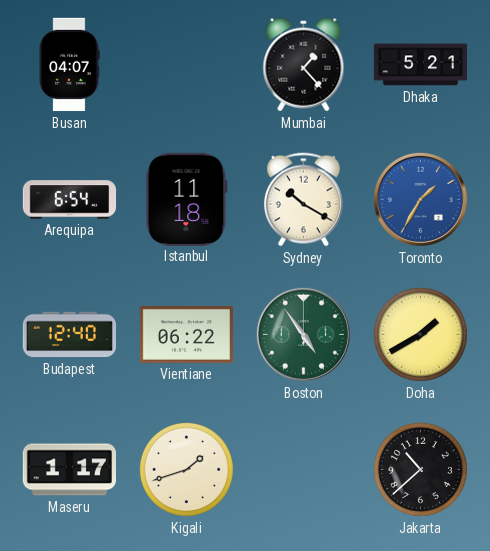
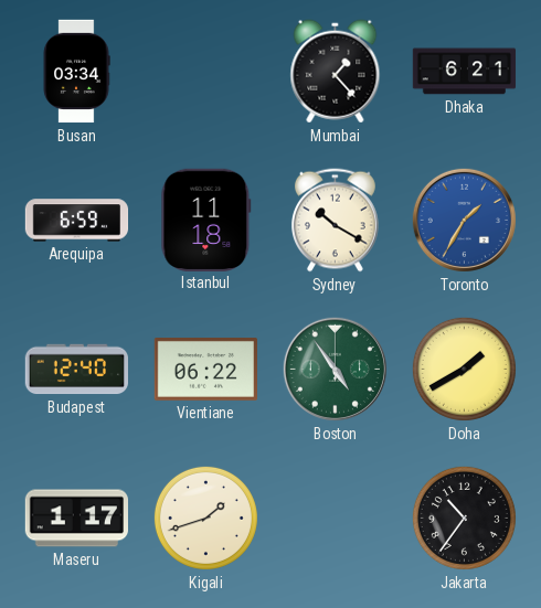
Busan: 04:07 -> 03:34
Dhaka: 5:21 -> 6:21
Arequipa: 6:54 -> 6:59
Jakarta: 10:38 -> 10:36
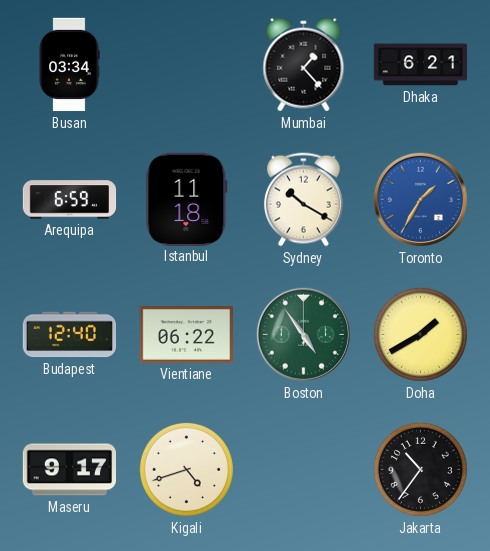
Maseru: 1:17 -> 9:17
Kigali: 1:42 -> 4:42
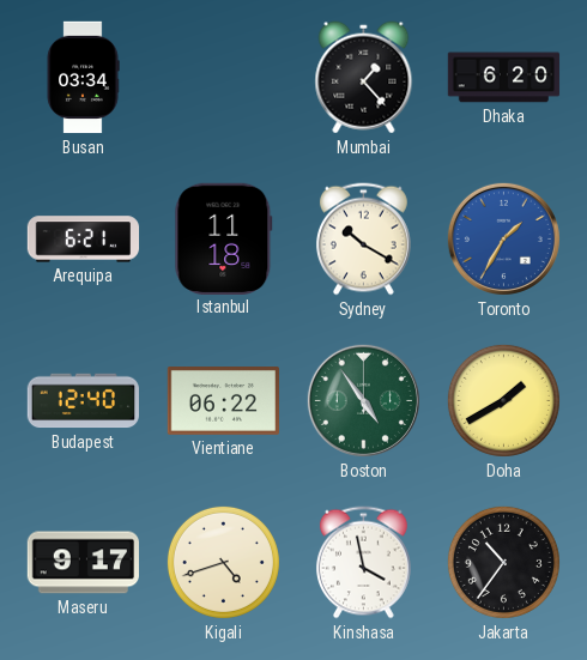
Dhaka: 6:21 -> 6:20
Arequipa: 6:59 -> 6:21
Kinshasa: none -> 3:58
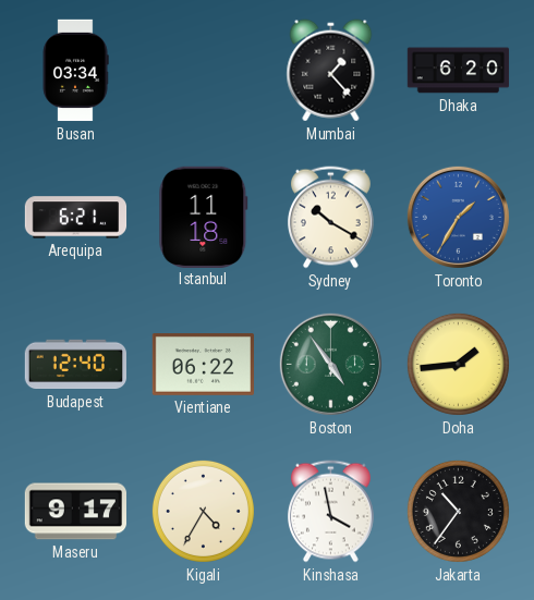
Doha: 1:40 -> 1:44
Kigali: 4:42 -> 4:35
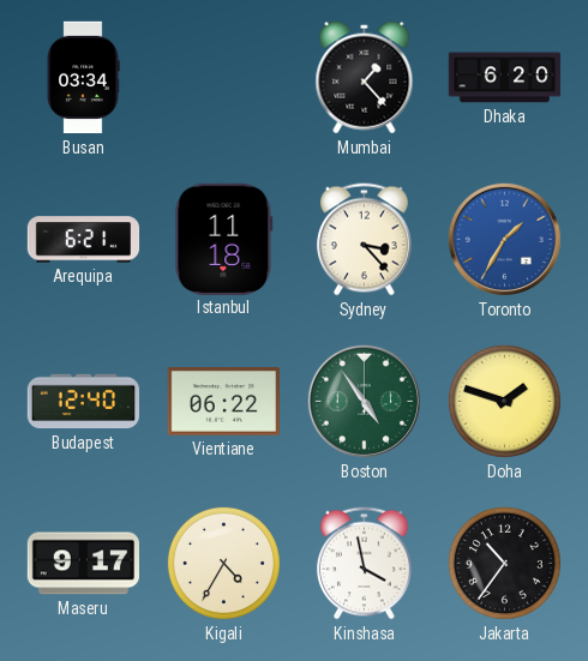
Sydney: 10:20 -> 3:23
Doha: 1:44 -> 1:48
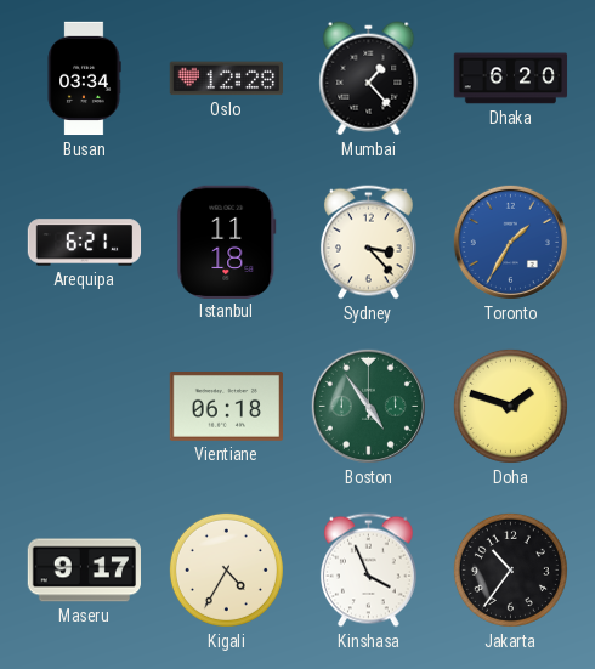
Oslo: none -> 12:28
Budapest: 12:40 -> none
Vientiane: 06:22 -> 06:18
Kinshasa: 3:58 -> 3:56
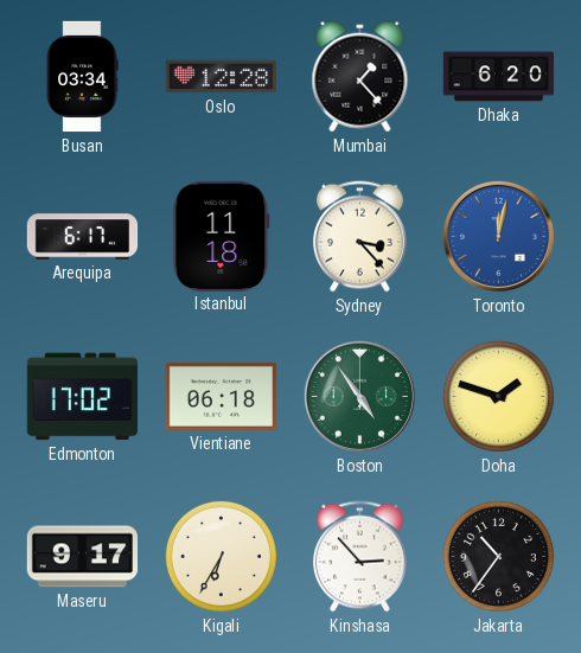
Arequipa: 6:21 -> 6:17
Toronto: 1:35 -> 12:02
Edmonton: none -> 17:02
Kigali: 4:35 -> 6:35
Kinshasa: 3:56 -> 2:53
